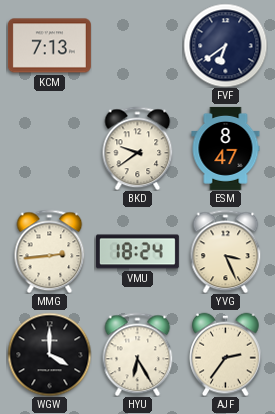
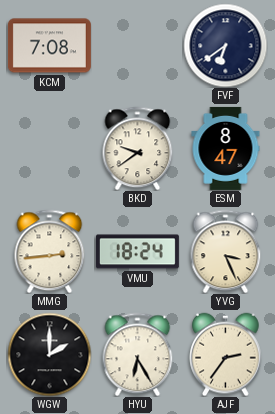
KCM: 7:13 -> 7:08
WGW: 4:00 -> 2:00
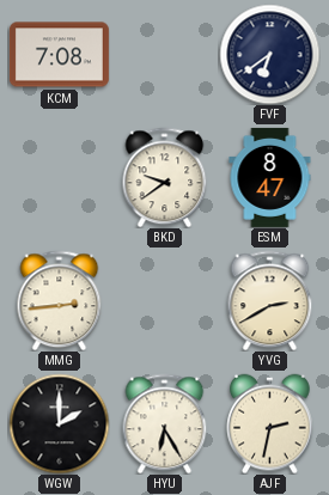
VMU: 18:24 -> none
YVG: 3:26 -> 2:40
AJF: 2:36 -> 2:32
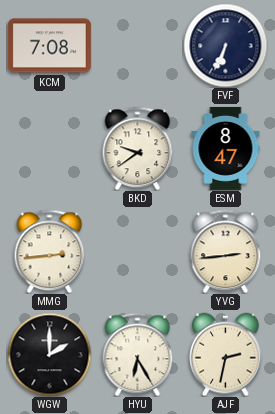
FVF: 6:39 -> 6:34
YVG: 2:40 -> 2:44
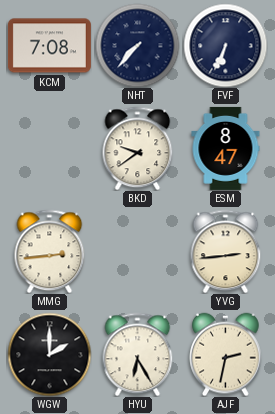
NHT: none -> 7:37
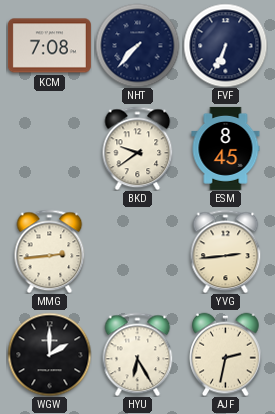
ESM: 8:47 -> 8:45
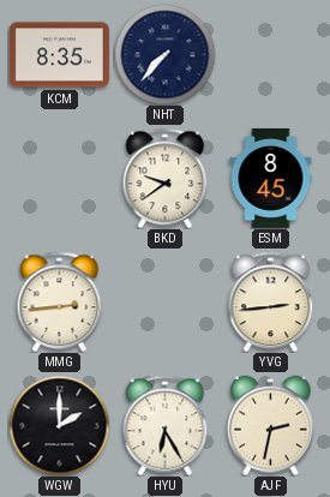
KCM: 7:08 -> 8:35
FVF: 6:34 -> none
